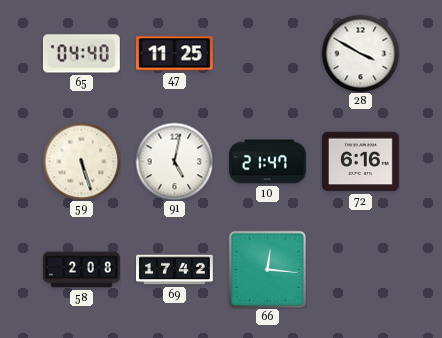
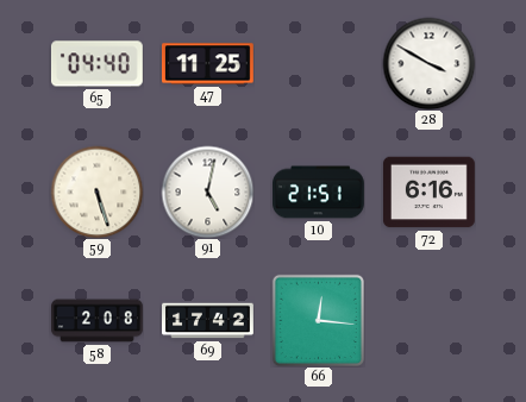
10: 21:47 -> 21:51
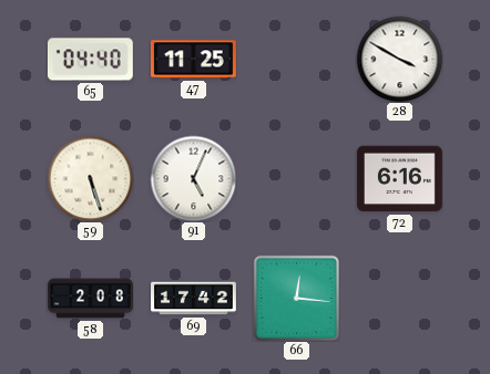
91: 5:02 -> 5:04
10: 21:51 -> none
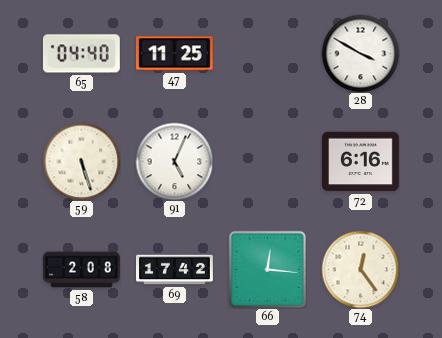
74: none -> 12:24
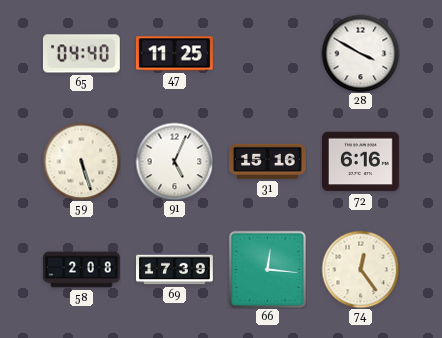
31: none -> 15:16
69: 17:42 -> 17:39
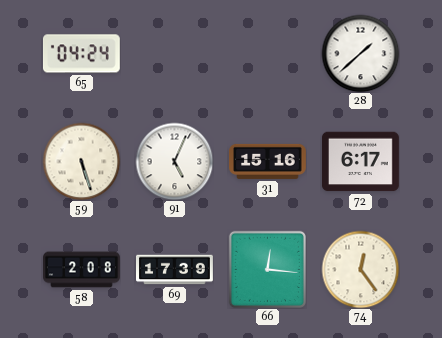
65: 04:40 -> 04:24
47: 11:25 -> none
28: 3:50 -> 1:38
72: 6:16 -> 6:17
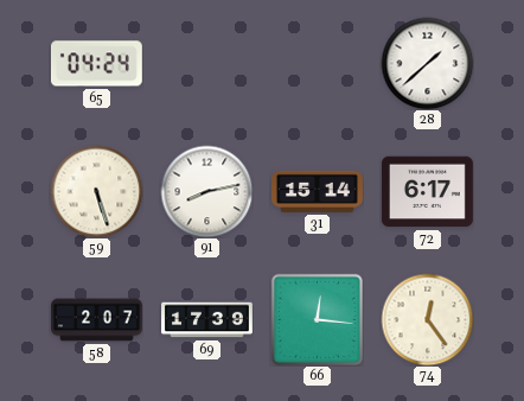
91: 5:04 -> 8:13
31: 15:16 -> 15:14
58: 2:08 -> 2:07
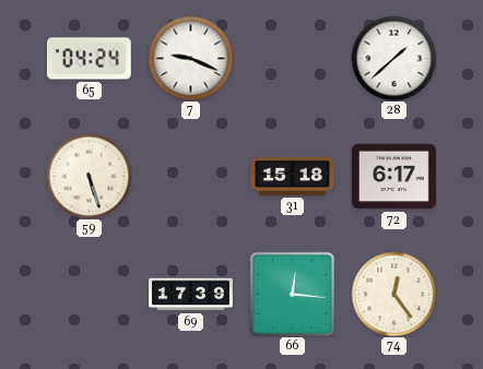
7: none -> 9:19
91: 8:13 -> none
31: 15:14 -> 15:18
58: 2:07 -> none
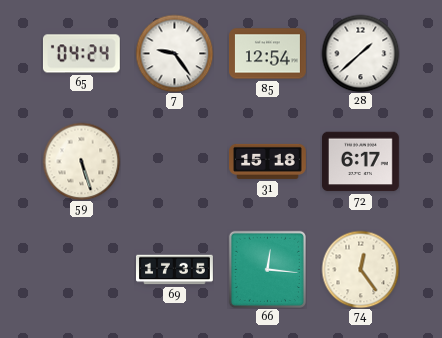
7: 9:19 -> 9:24
85: none -> 12:54
69: 17:39 -> 17:35
